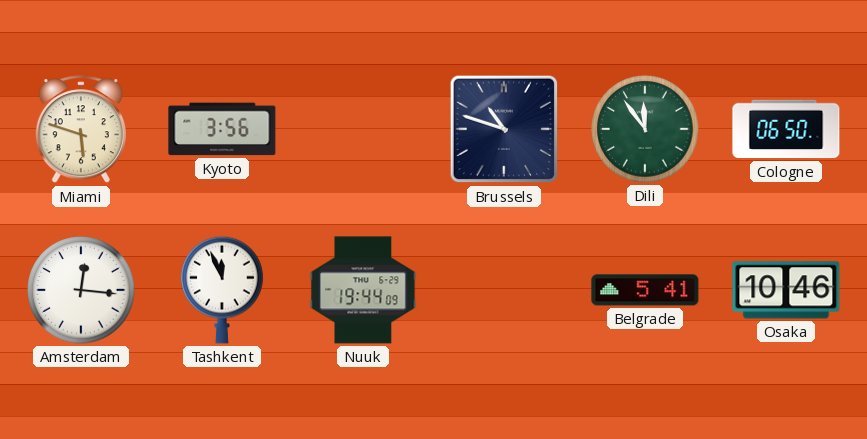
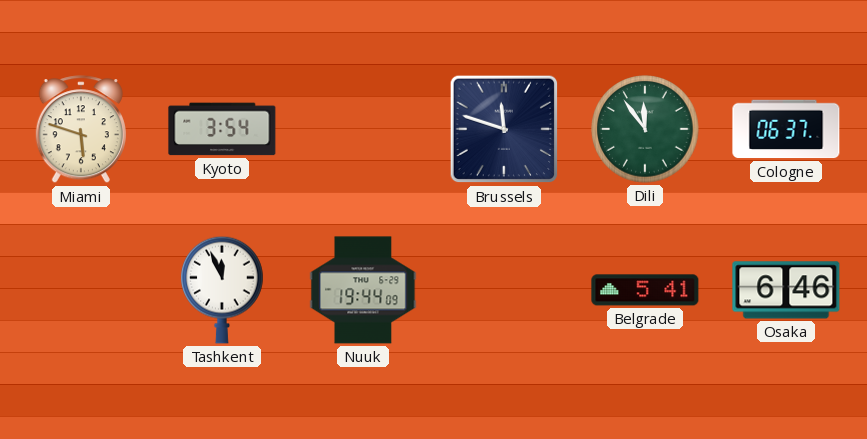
Kyoto: 3:56 -> 3:54
Brussels: 10:48 -> 11:48
Cologne: 06:50 -> 06:37
Amsterdam: 12:16 -> none
Osaka: 10:46 -> 6:46
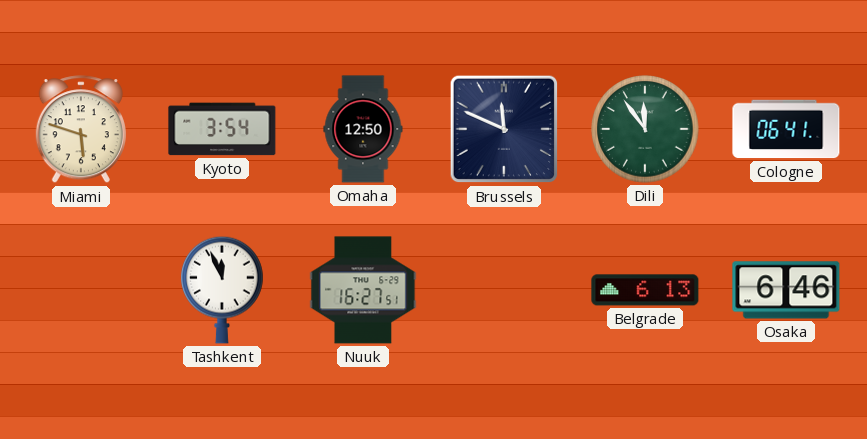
Omaha: none -> 12:50
Brussels: 11:48 -> 11:49
Cologne: 06:37 -> 06:41
Nuuk: 19:44 -> 16:27
Belgrade: 5:41 -> 6:13
